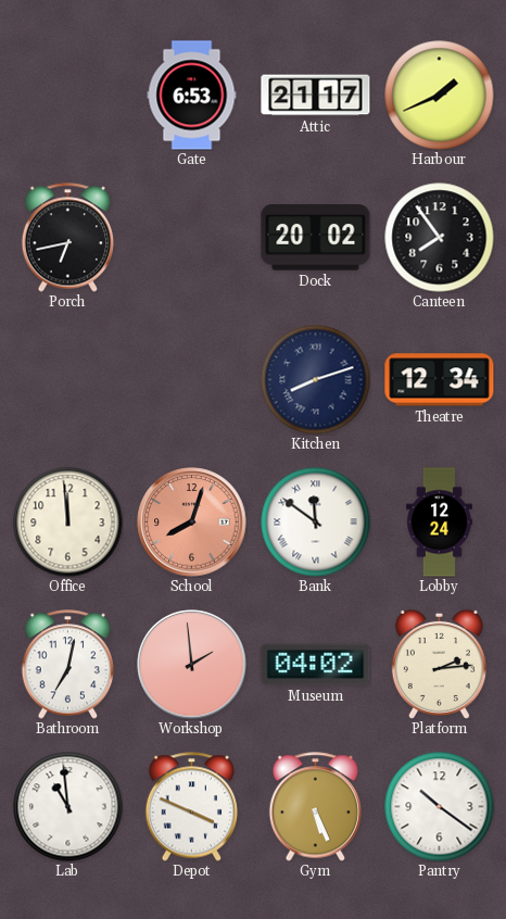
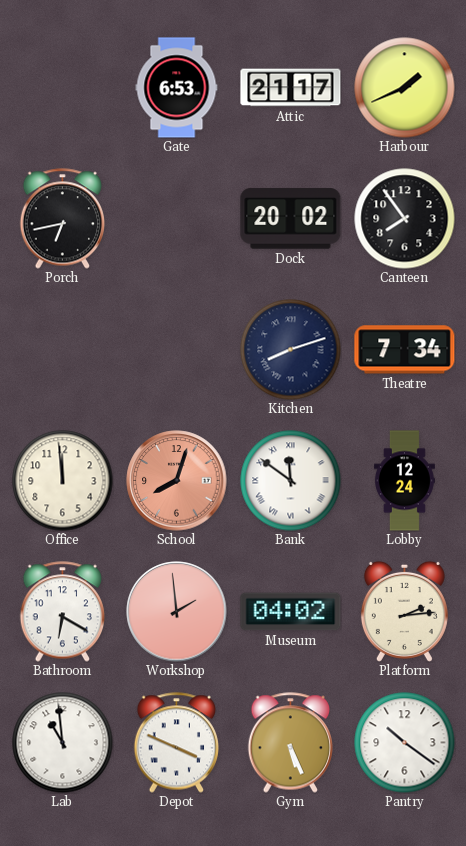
Theatre: 12:34 -> 7:34
Bathroom: 7:02 -> 6:20
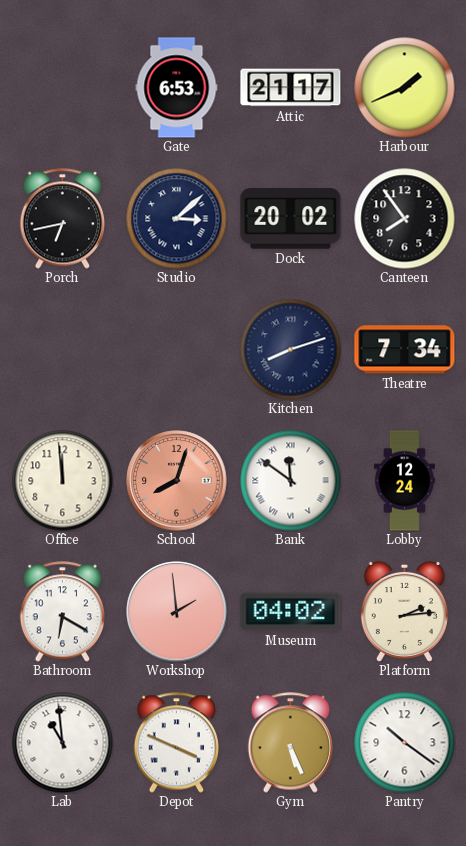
Studio: none -> 3:08
